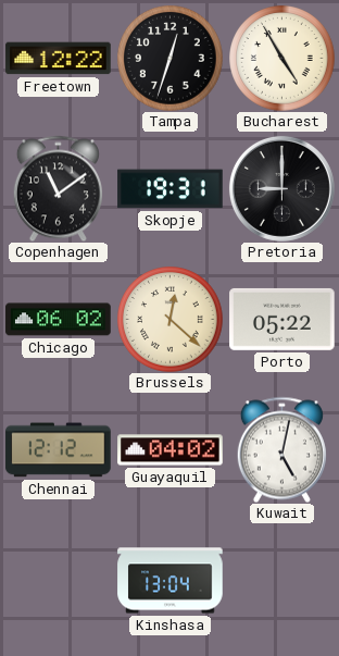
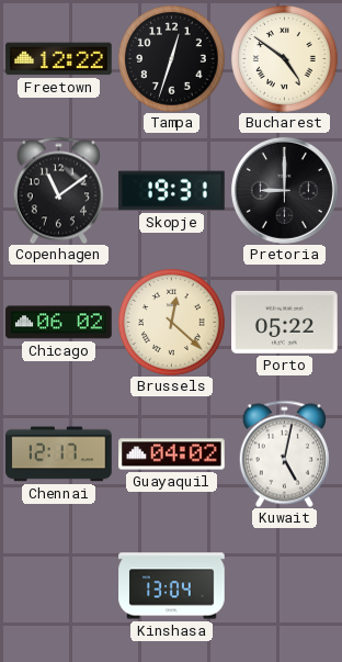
Bucharest: 4:55 -> 4:51
Chennai: 12:12 -> 12:17
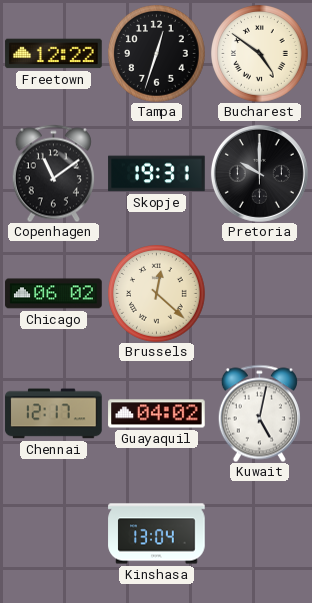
Pretoria: 9:00 -> 10:00
Porto: 05:22 -> none
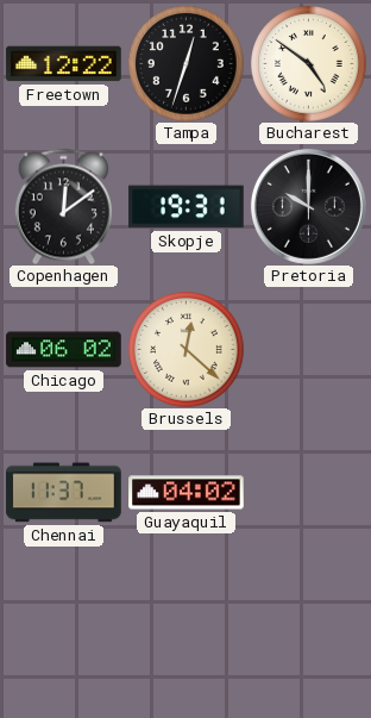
Copenhagen: 11:09 -> 12:09
Chennai: 12:17 -> 11:37
Kuwait: 5:02 -> none
Kinshasa: 13:04 -> none
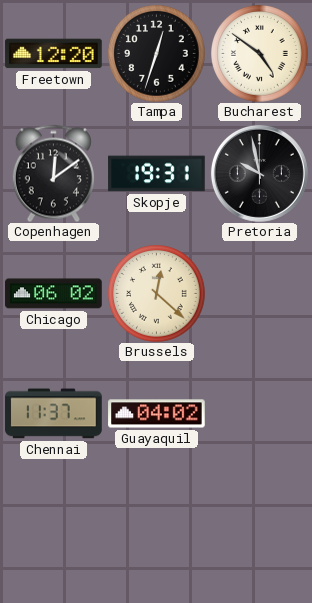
Freetown: 12:22 -> 12:20
Pretoria: 10:00 -> 9:58
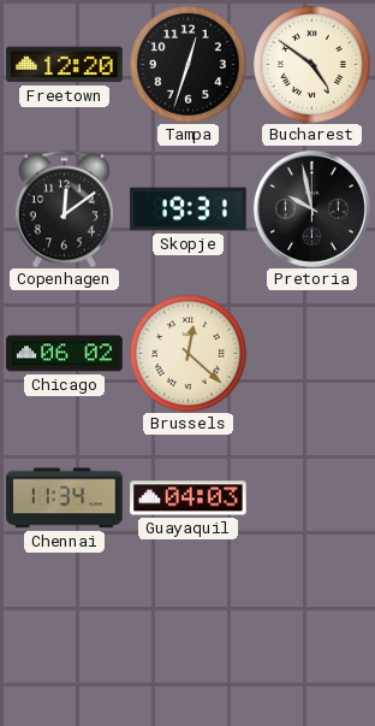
Chennai: 11:37 -> 11:34
Guayaquil: 04:02 -> 04:03
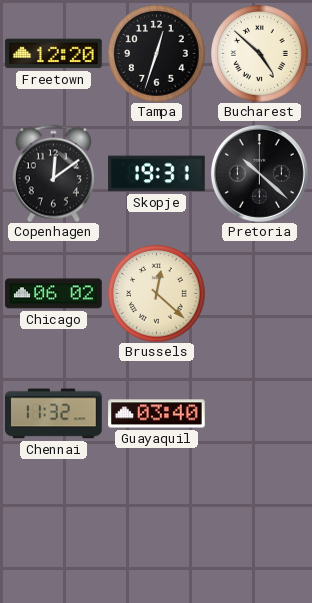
Bucharest: 4:51 -> 4:52
Pretoria: 9:58 -> 10:22
Chennai: 11:34 -> 11:32
Guayaquil: 04:03 -> 03:40
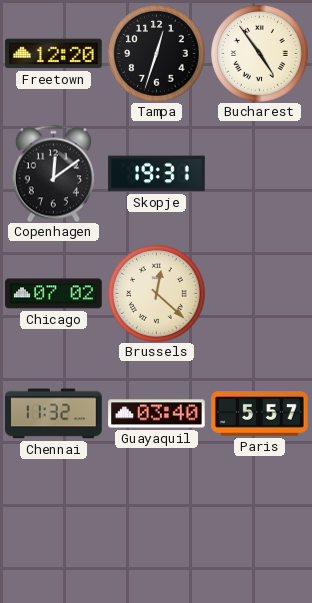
Bucharest: 4:52 -> 4:54
Pretoria: 10:22 -> none
Chicago: 06:02 -> 07:02
Paris: none -> 5:57
